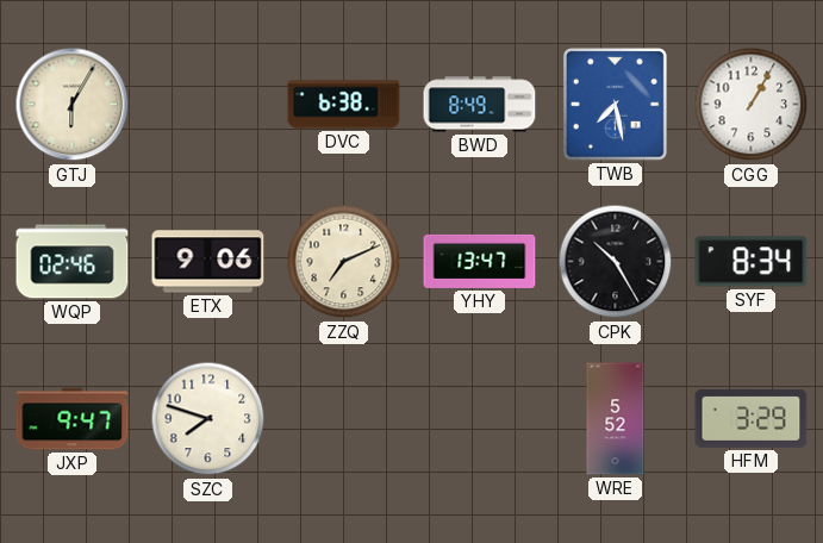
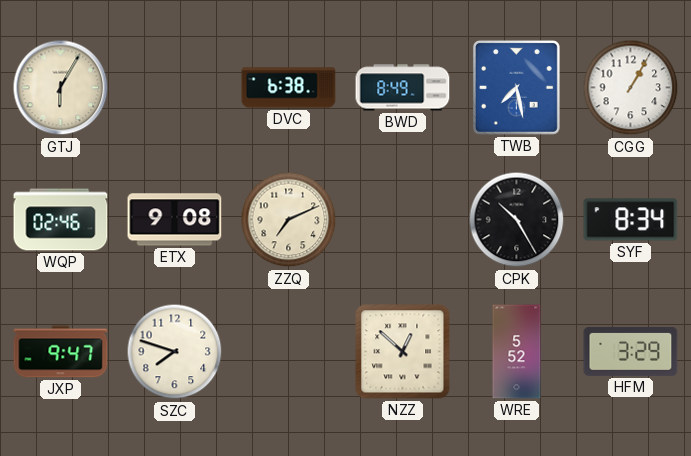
ETX: 9:06 -> 9:08
YHY: 13:47 -> none
NZZ: none -> 12:52
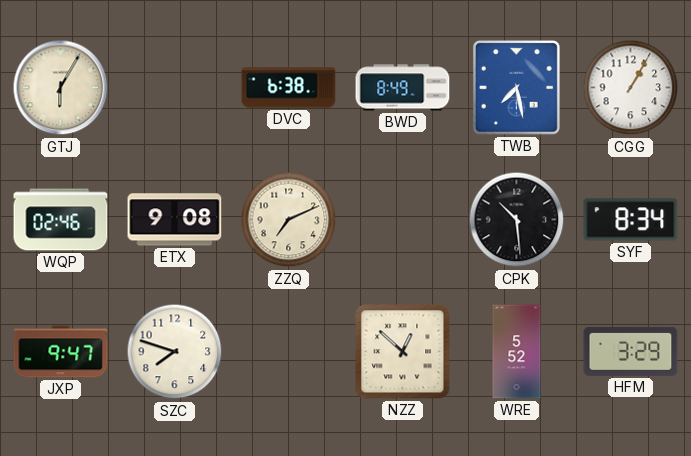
CPK: 10:25 -> 10:29
